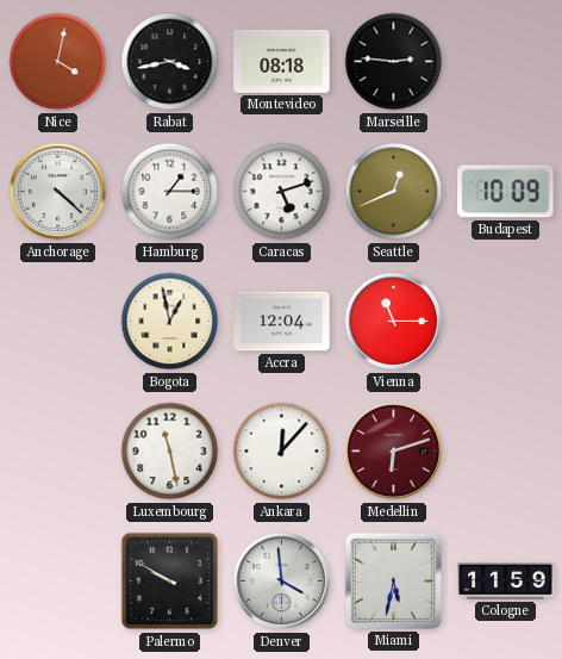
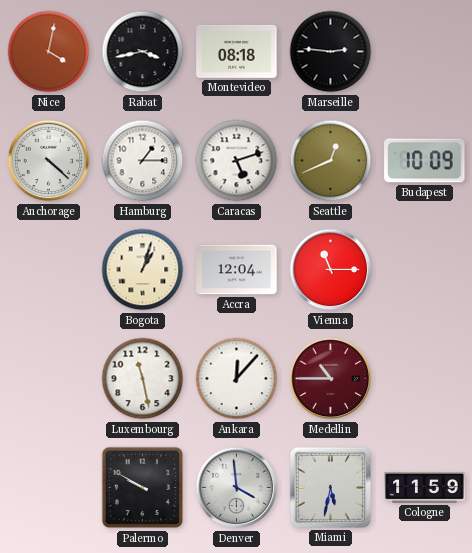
Bogota: 12:58 -> 1:03
Medellin: 6:12 -> 10:45
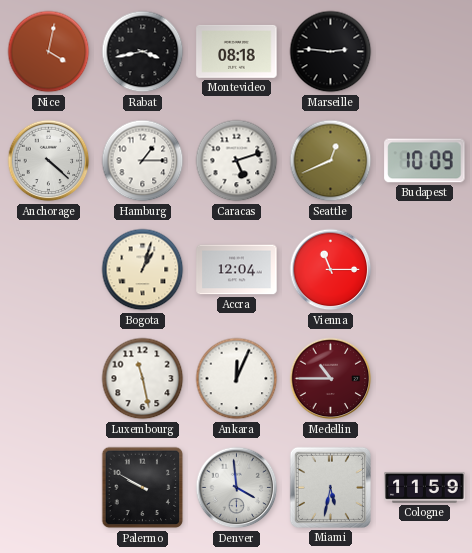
Ankara: 12:07 -> 12:04
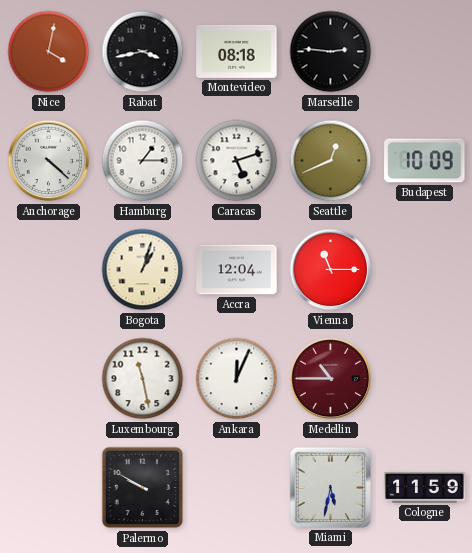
Denver: 3:59 -> none
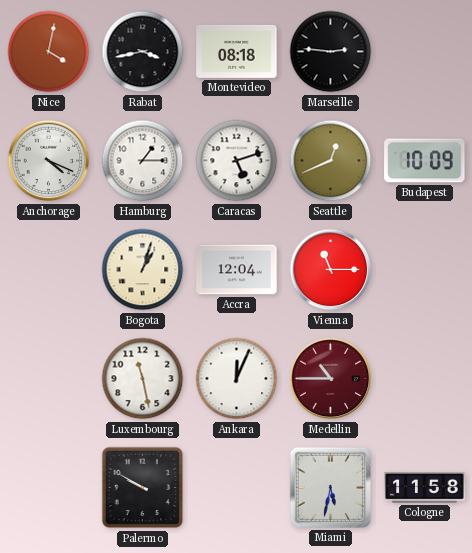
Anchorage: 4:22 -> 4:19
Cologne: 11:59 -> 11:58
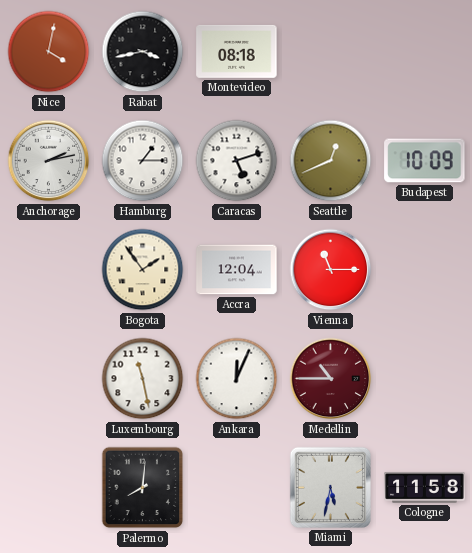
Marseille: 2:46 -> none
Anchorage: 4:19 -> 2:13
Bogota: 1:03 -> 1:54
Palermo: 9:50 -> 8:01
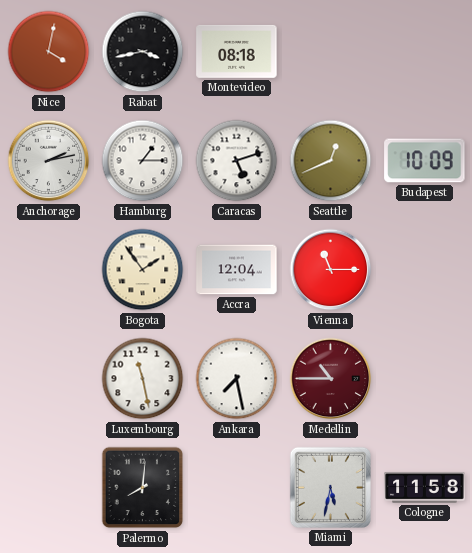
Ankara: 12:04 -> 7:28
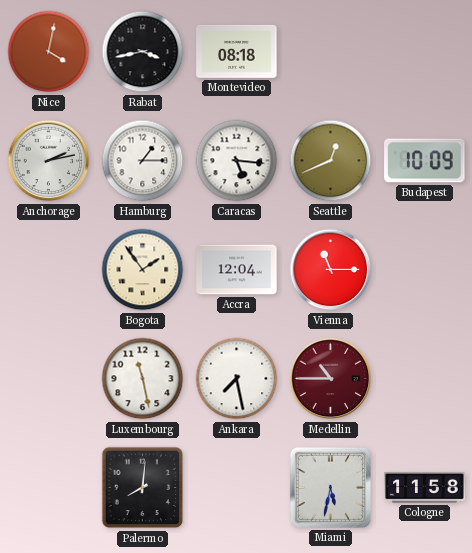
Caracas: 5:12 -> 5:16
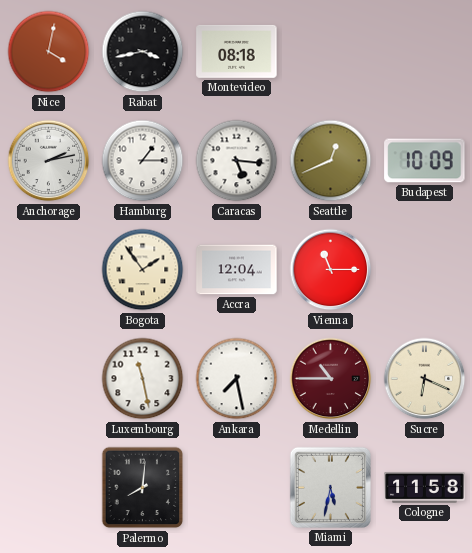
Sucre: none -> 6:19
